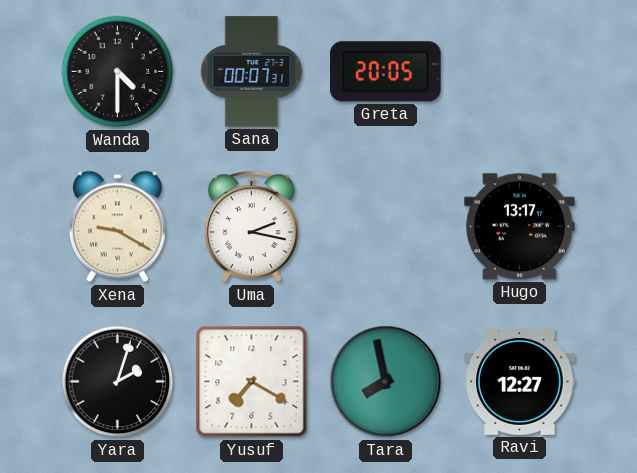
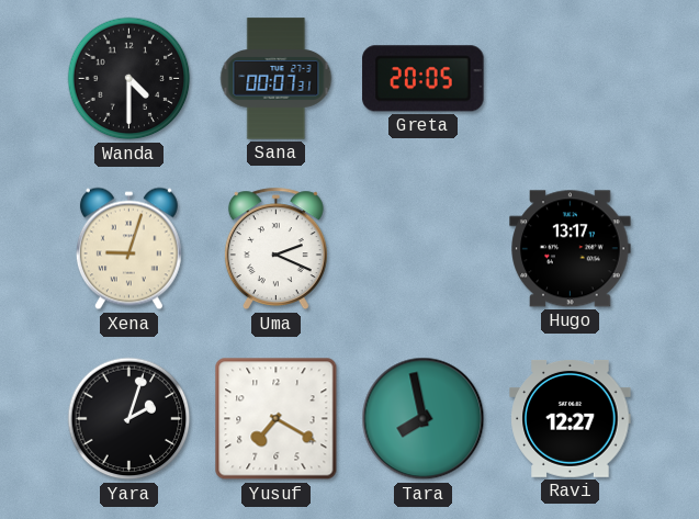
Xena: 9:20 -> 9:03
Uma: 2:17 -> 2:19
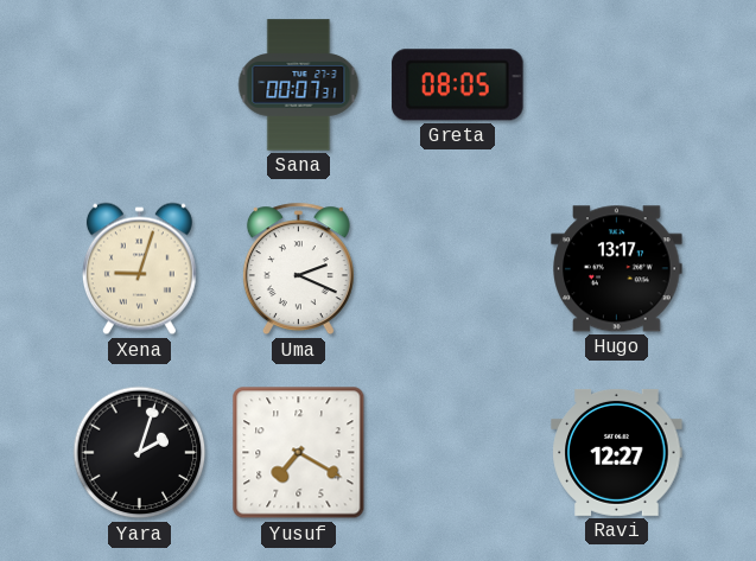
Wanda: 4:30 -> none
Greta: 20:05 -> 08:05
Tara: 7:58 -> none
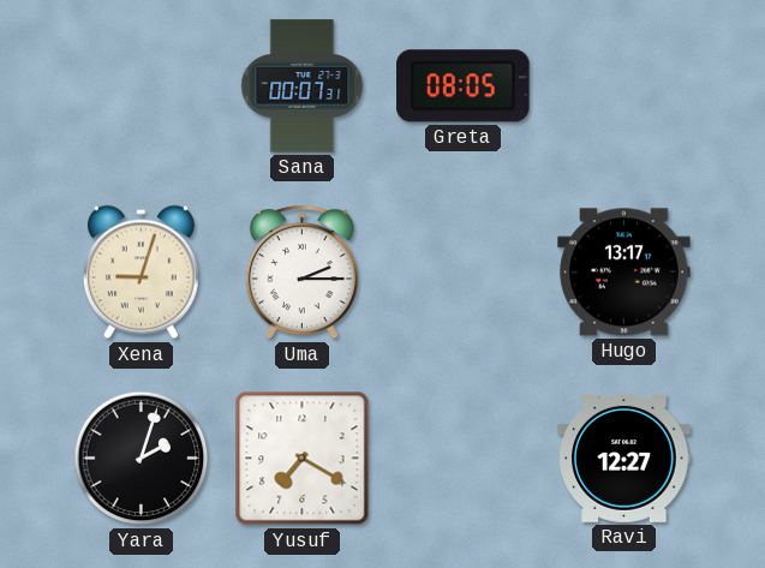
Uma: 2:19 -> 2:15
